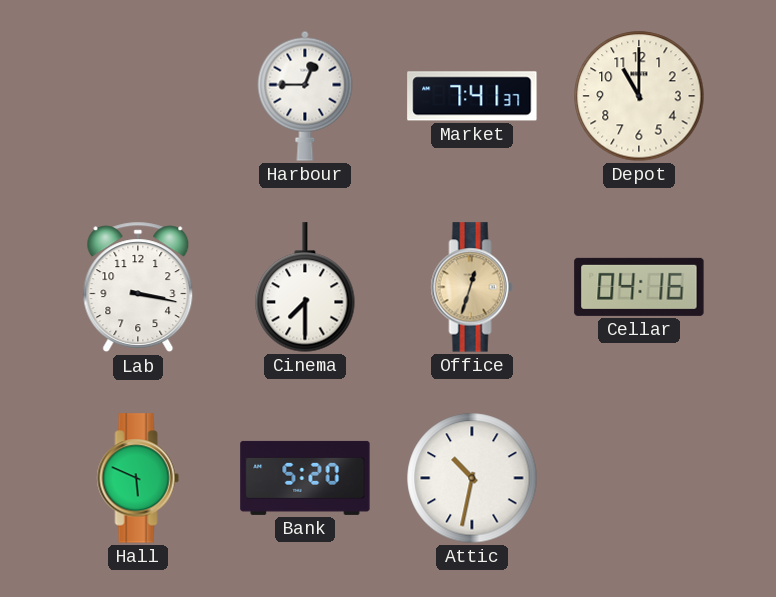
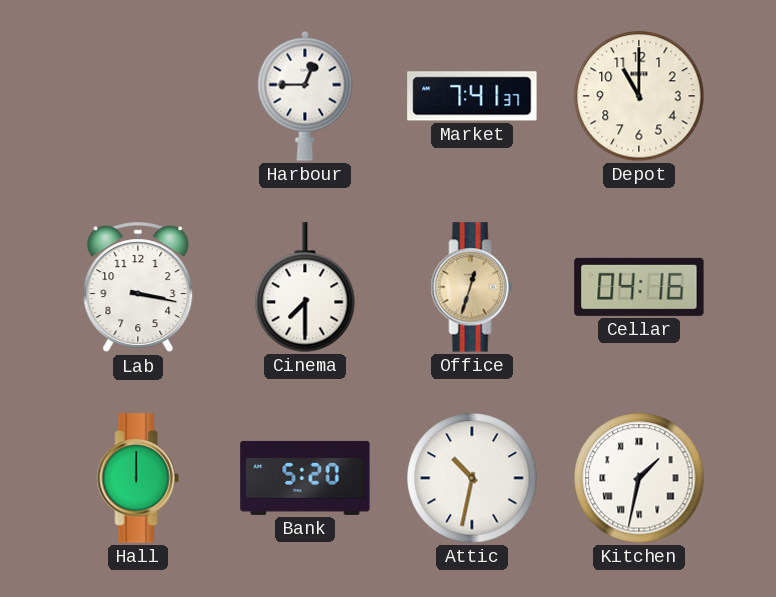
Hall: 5:49 -> 12:00
Kitchen: none -> 1:32
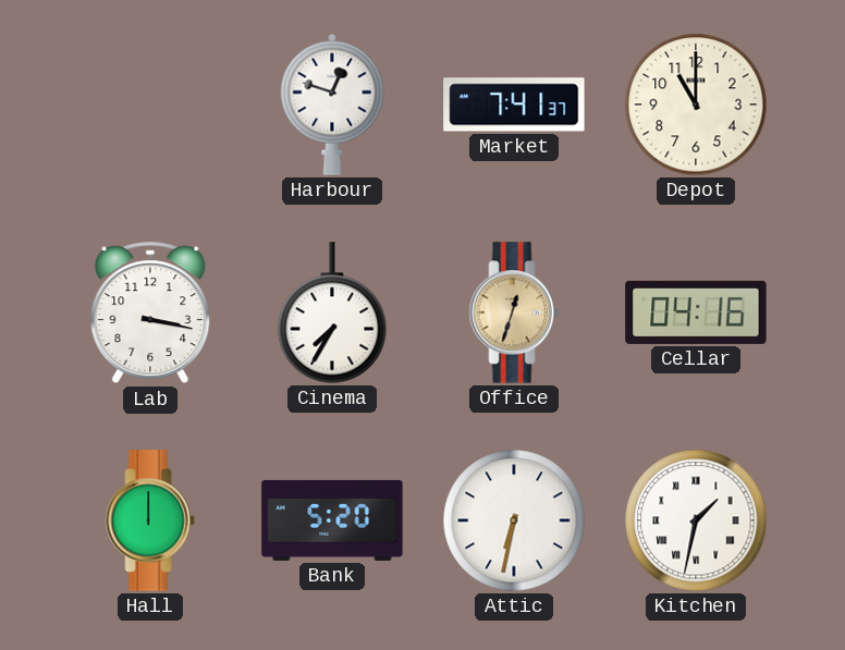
Harbour: 12:45 -> 12:48
Cinema: 7:30 -> 7:35
Attic: 10:32 -> 6:32
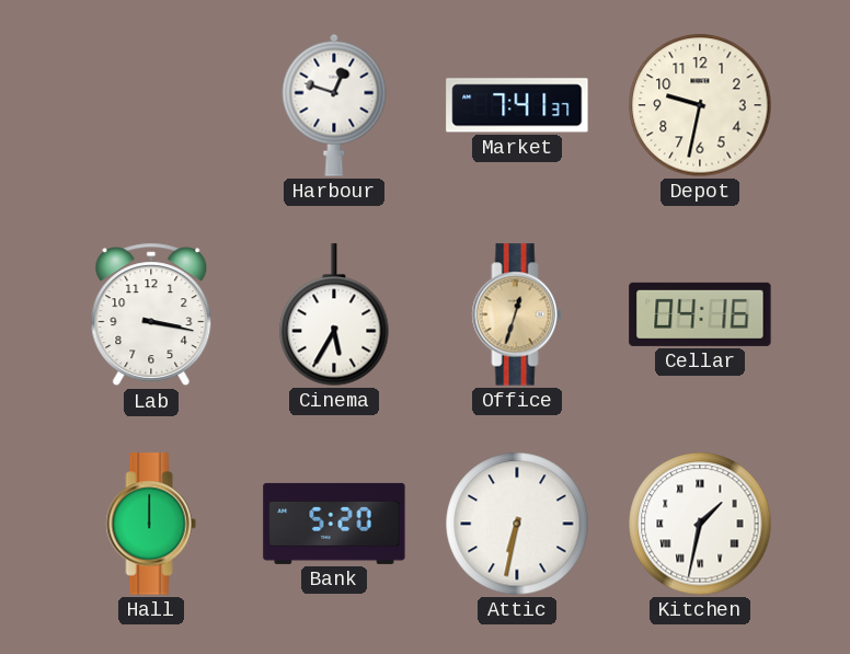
Depot: 11:00 -> 9:32
Cinema: 7:35 -> 5:35
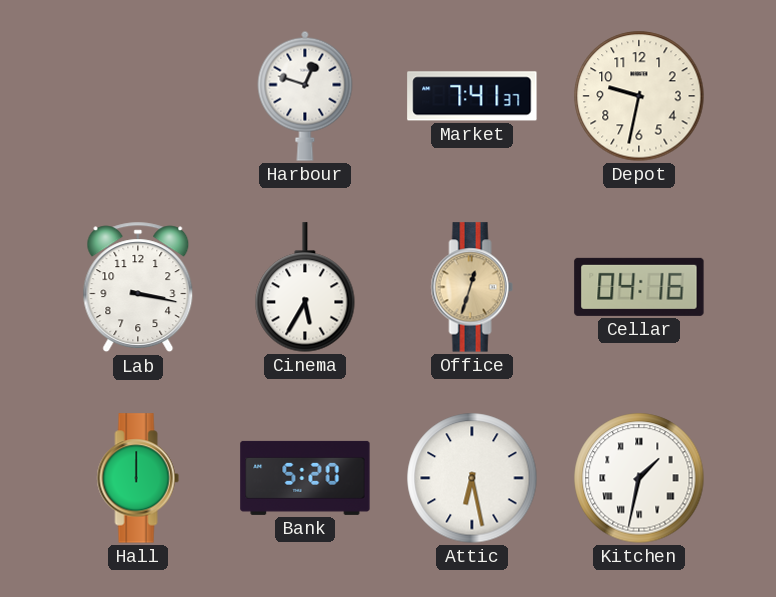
Attic: 6:32 -> 6:28
